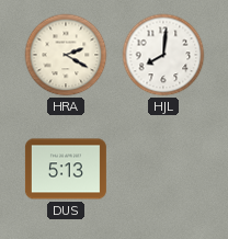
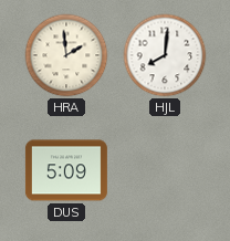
HRA: 2:20 -> 1:59
DUS: 5:13 -> 5:09
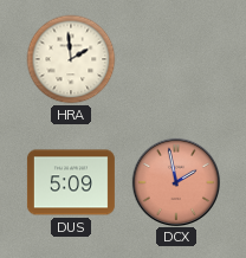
HJL: 8:01 -> none
DCX: none -> 1:58
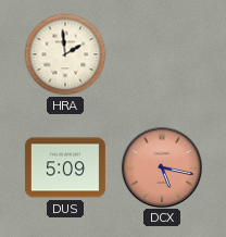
DCX: 1:58 -> 5:17
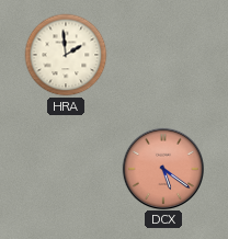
DUS: 5:09 -> none
DCX: 5:17 -> 5:21
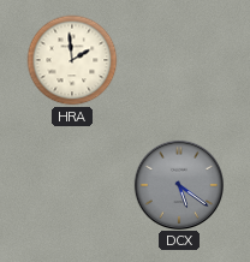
DCX dial: salmon -> grey
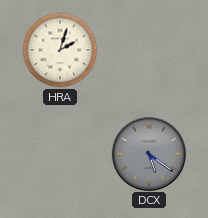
HRA: 1:59 -> 2:03
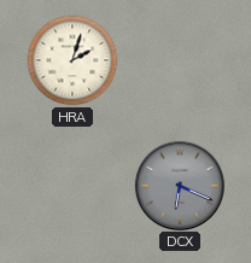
DCX: 5:21 -> 6:19
